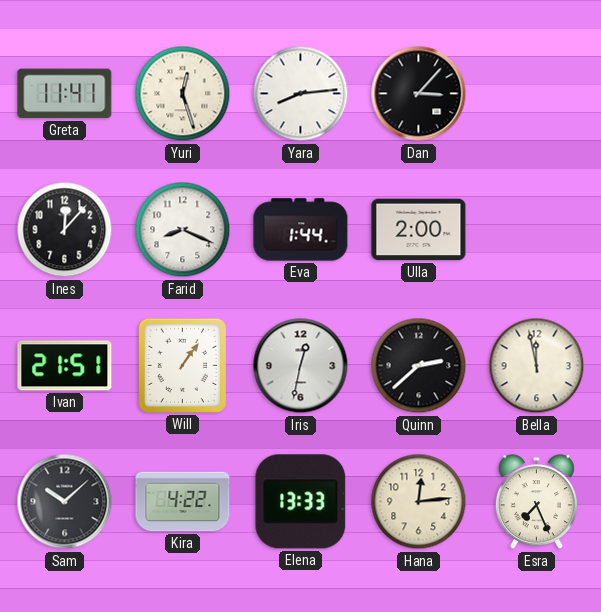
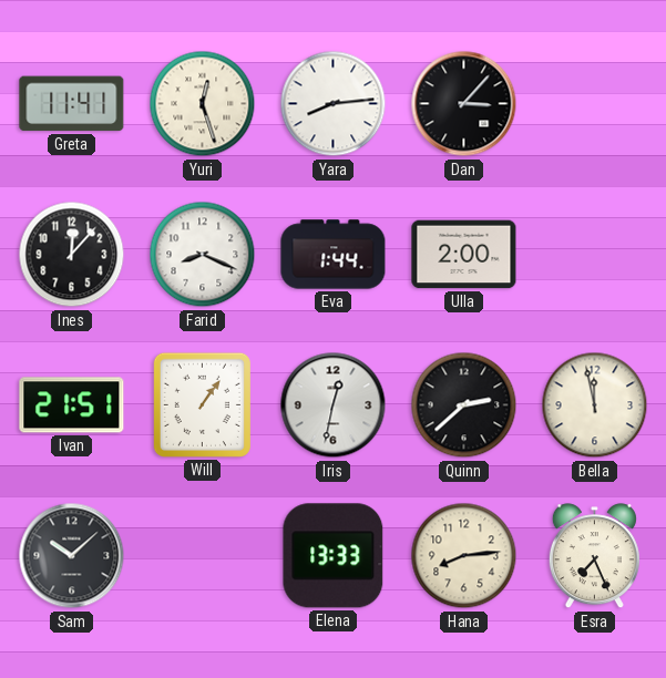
Kira: 4:22 -> none
Hana: 12:14 -> 8:14
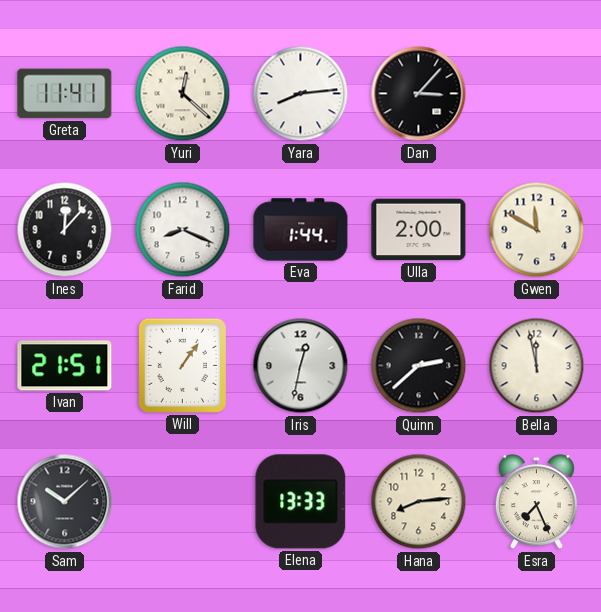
Yuri: 12:27 -> 12:22
Gwen: none -> 11:50
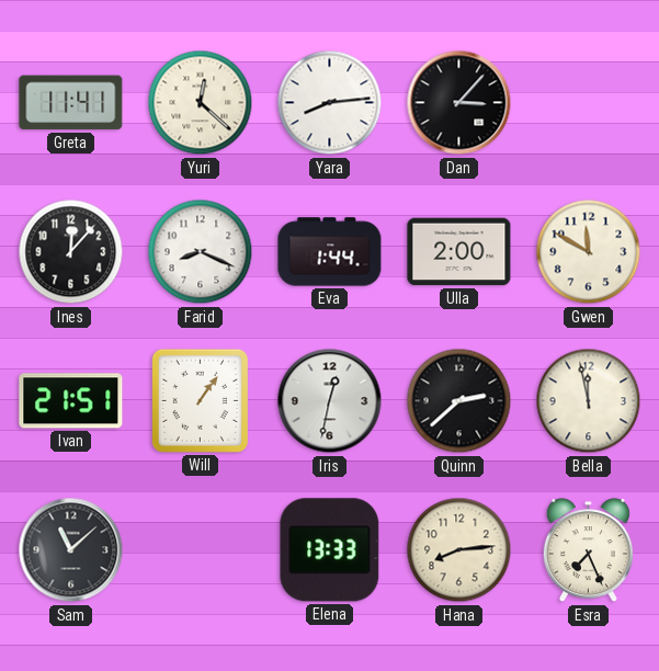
Sam: 10:08 -> 11:08
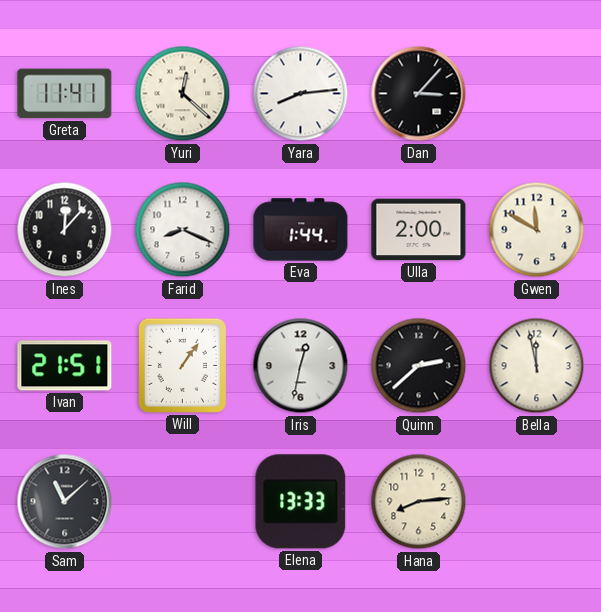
Esra: 7:26 -> none
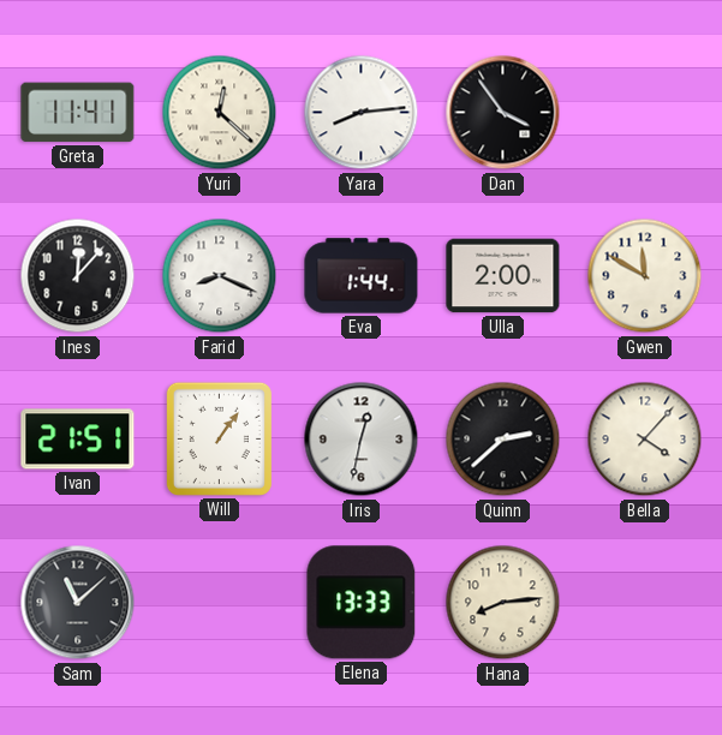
Dan: 3:07 -> 3:54
Bella: 11:58 -> 4:07
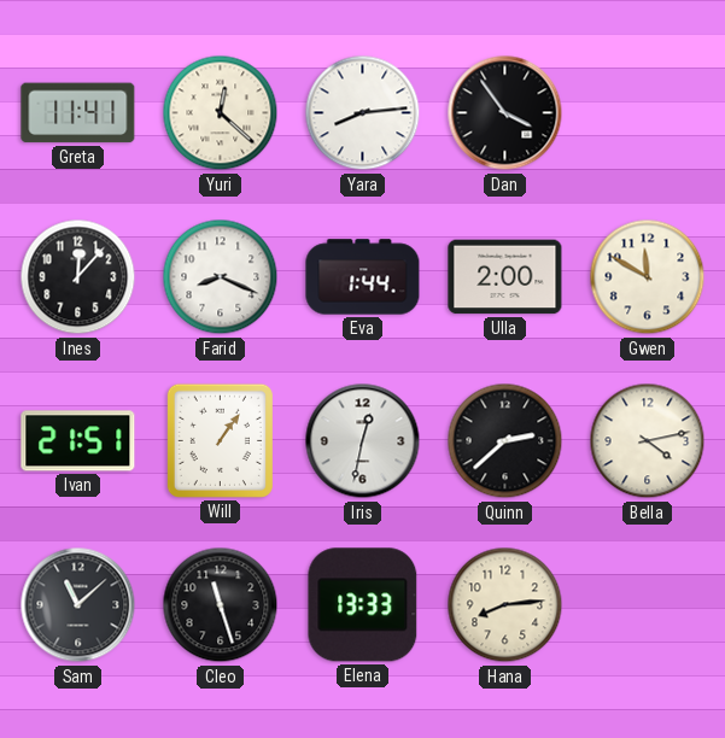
Bella: 4:07 -> 4:13
Cleo: none -> 11:27
